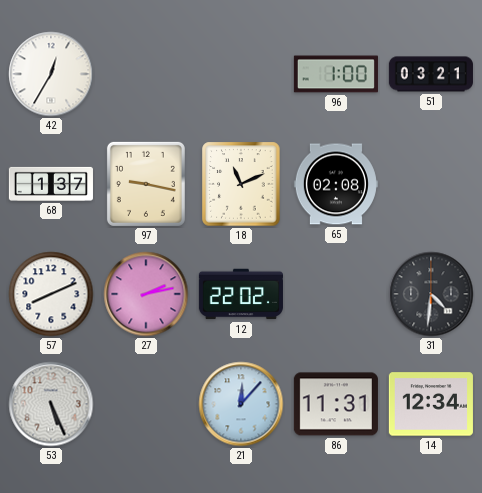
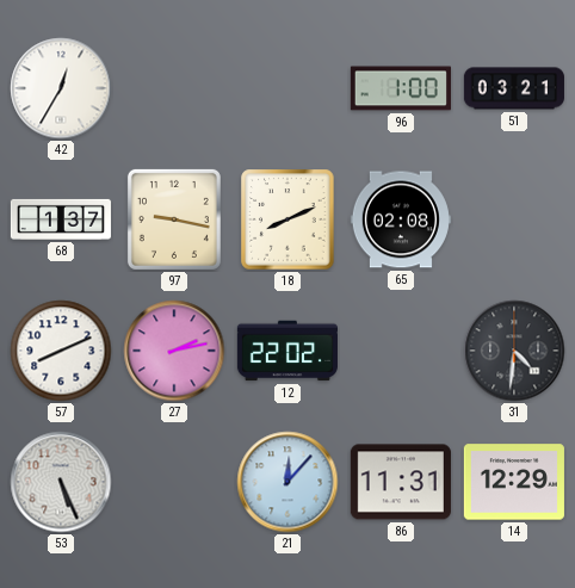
18: 11:11 -> 8:11
14: 12:34 -> 12:29
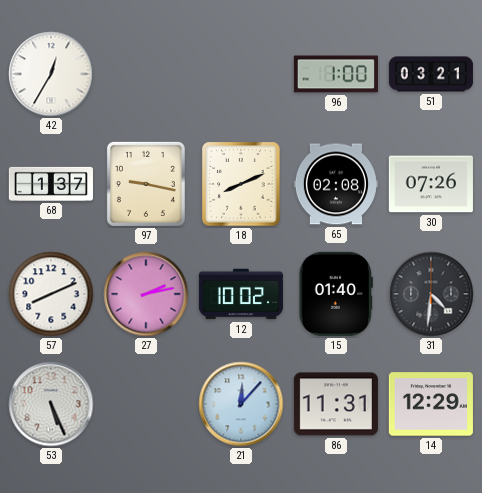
30: none -> 07:26
12: 22:02 -> 10:02
15: none -> 01:40
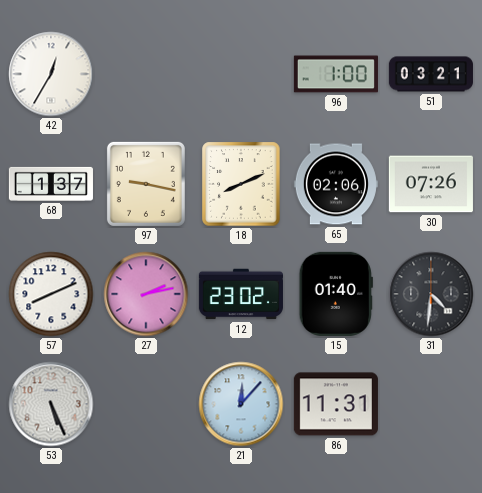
65: 02:08 -> 02:06
12: 10:02 -> 23:02
14: 12:29 -> none
